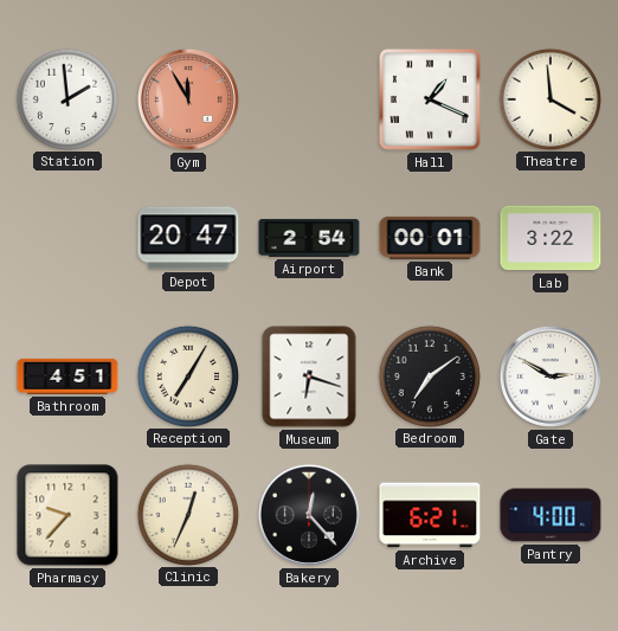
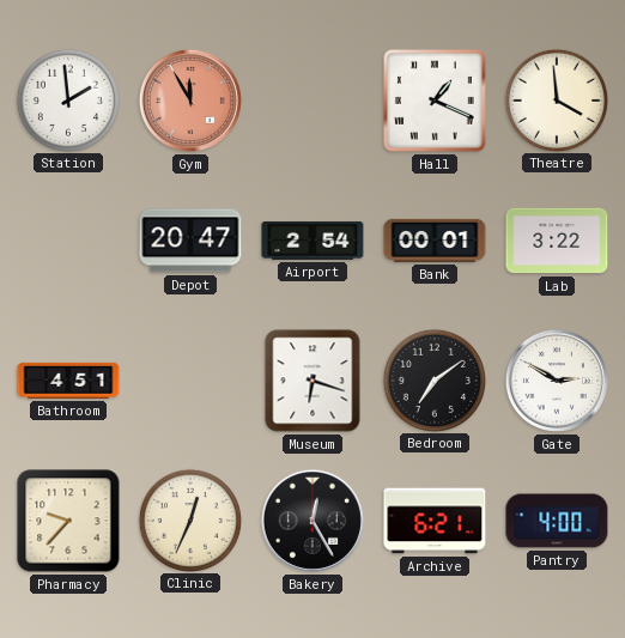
Reception: 7:05 -> none
Bakery: 12:23 -> 12:25
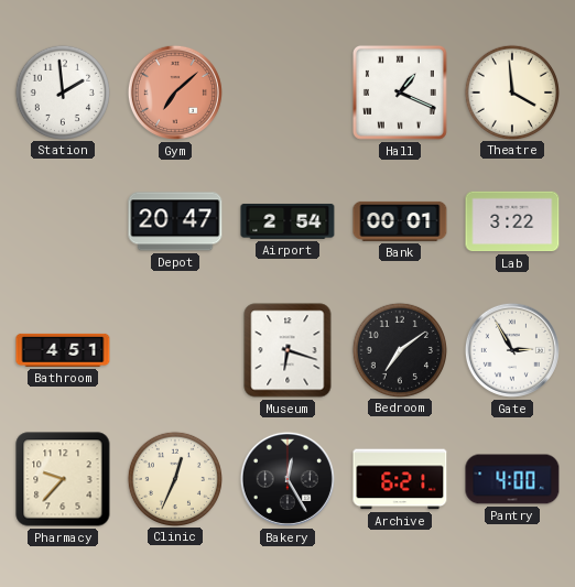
Gym: 11:55 -> 7:08
Gate: 2:50 -> 2:55
